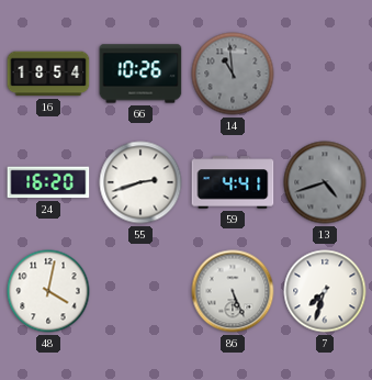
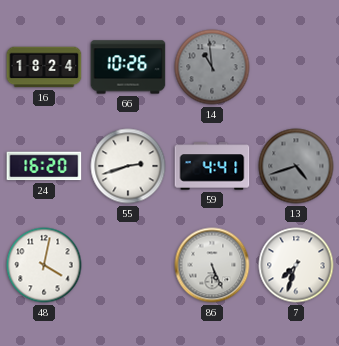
16: 18:54 -> 18:24
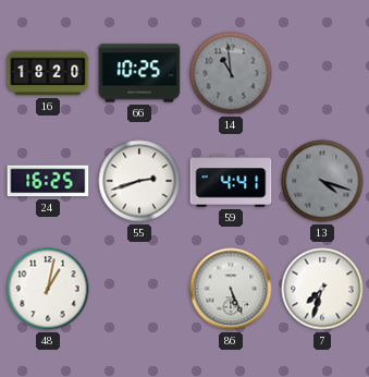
16: 18:24 -> 18:20
66: 10:26 -> 10:25
24: 16:20 -> 16:25
13: 4:42 -> 4:18
48: 4:02 -> 1:02
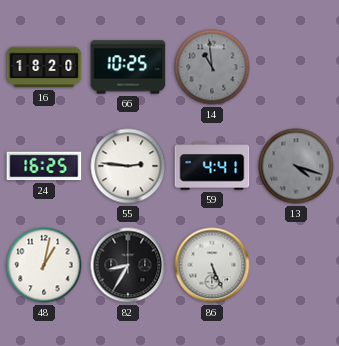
55: 2:42 -> 2:46
82: none -> 8:35
7: 7:33 -> none
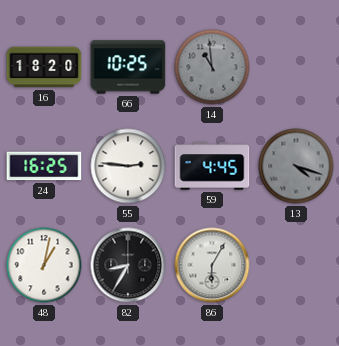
59: 4:41 -> 4:45
86: 5:26 -> 6:05
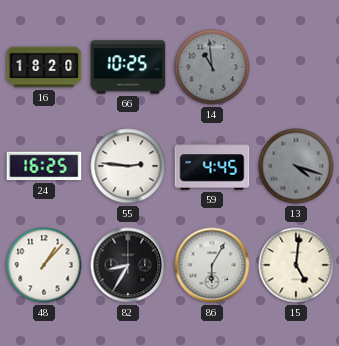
48: 1:02 -> 1:07
15: none -> 5:01
